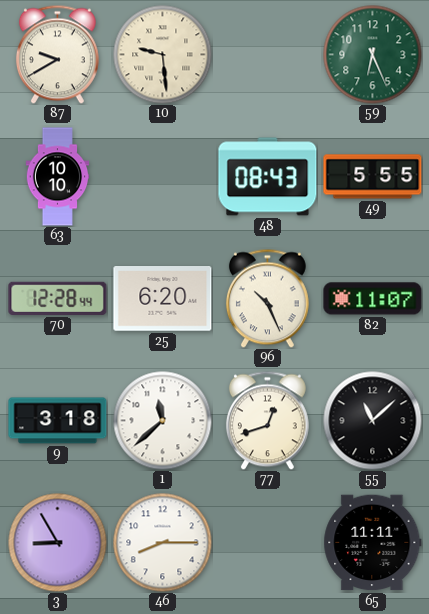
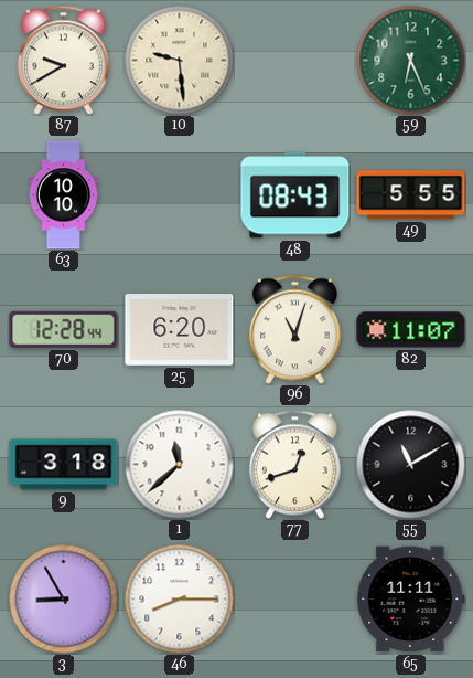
96: 10:26 -> 11:03
55: 11:08 -> 11:10
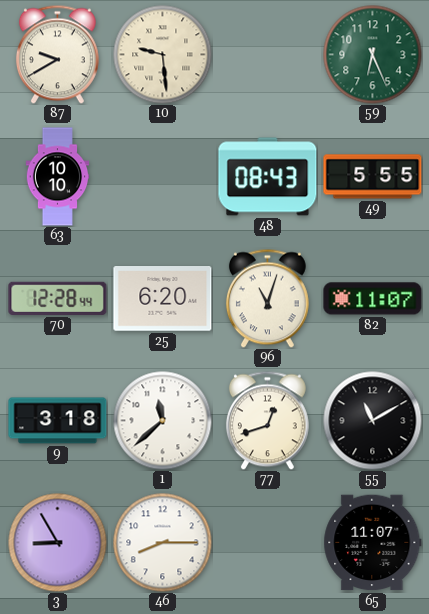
65: 11:11 -> 11:07
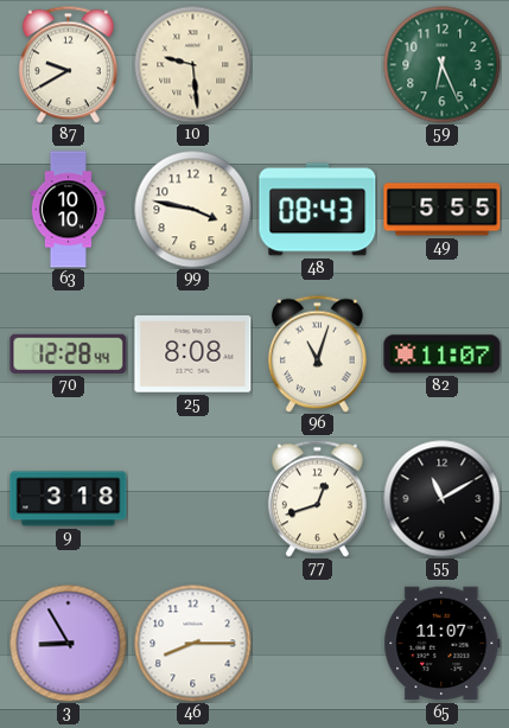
99: none -> 3:47
25: 6:20 -> 8:08
1: 11:38 -> none
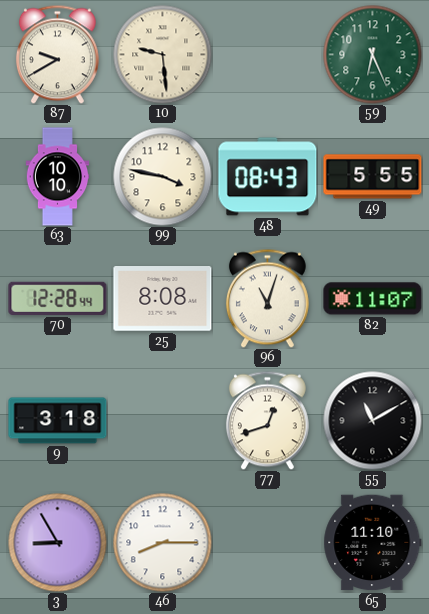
65: 11:07 -> 11:10
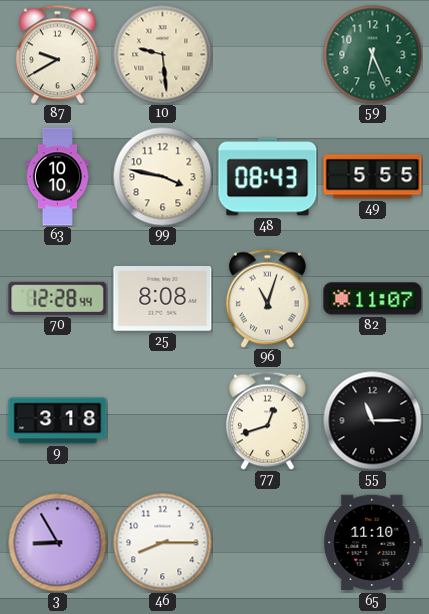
55: 11:10 -> 11:15
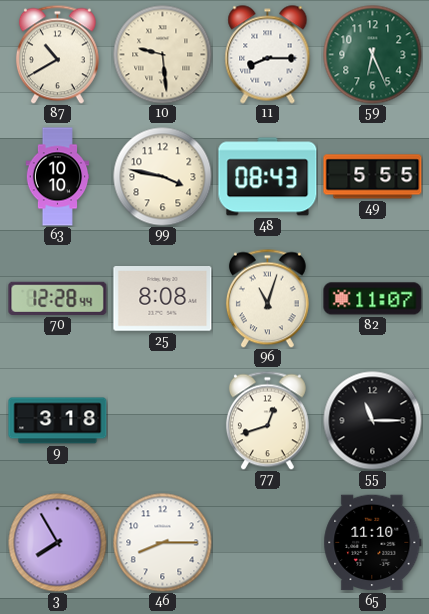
87: 9:40 -> 10:40
11: none -> 8:15
3: 8:55 -> 7:55
